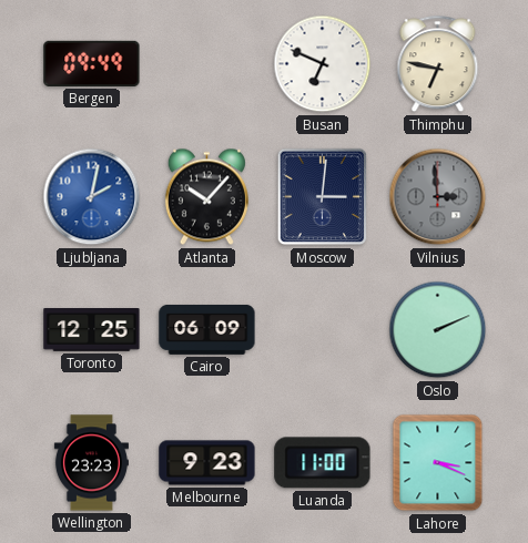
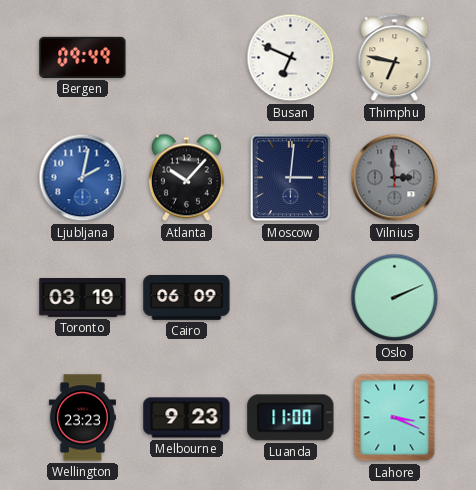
Toronto: 12:25 -> 03:19
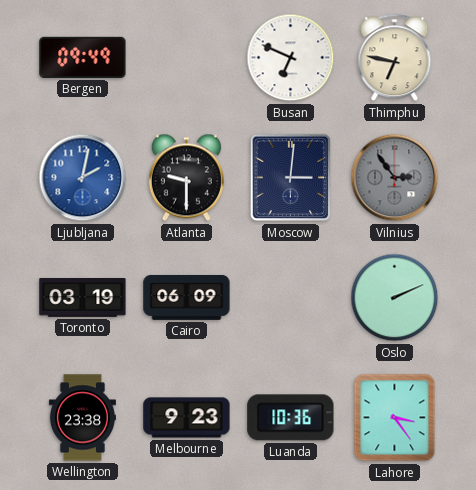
Atlanta: 10:07 -> 9:30
Vilnius: 2:59 -> 2:54
Wellington: 23:23 -> 23:38
Luanda: 11:00 -> 10:36
Lahore: 3:19 -> 3:24
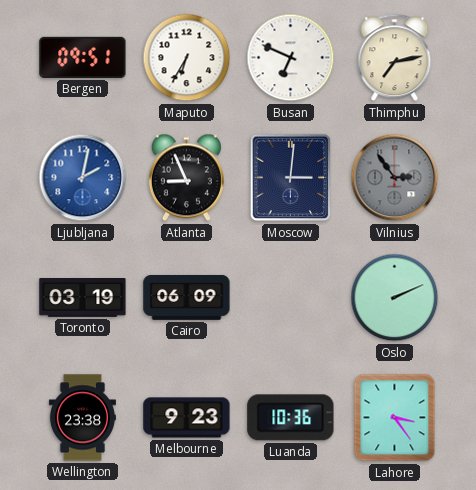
Bergen: 09:49 -> 09:51
Maputo: none -> 6:35
Thimphu: 6:47 -> 7:13
Atlanta: 9:30 -> 8:56
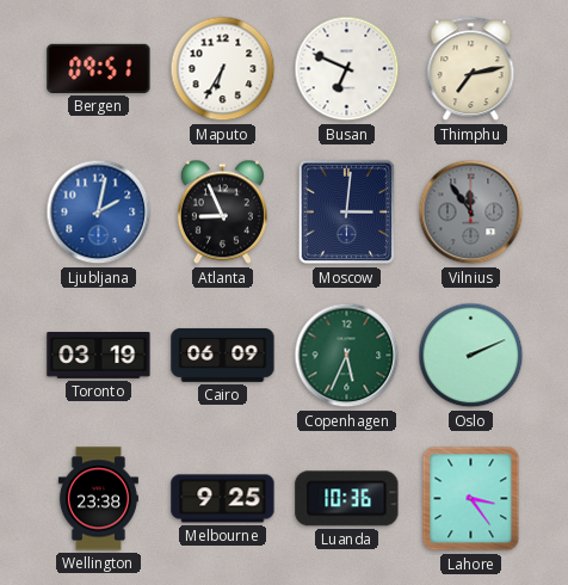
Vilnius: 2:54 -> 11:54
Copenhagen: none -> 5:34
Melbourne: 9:23 -> 9:25
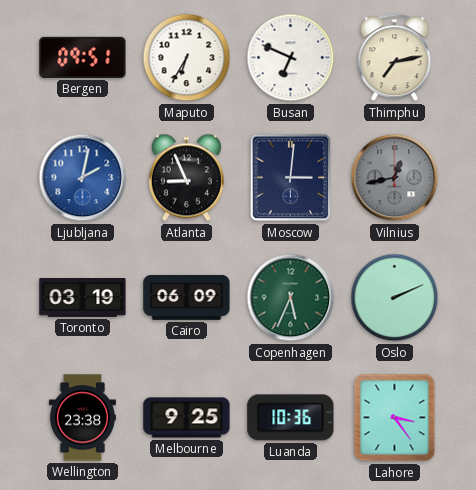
Vilnius: 11:54 -> 12:43
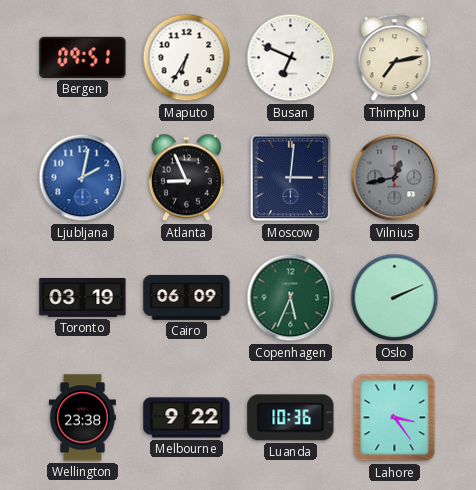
Melbourne: 9:25 -> 9:22
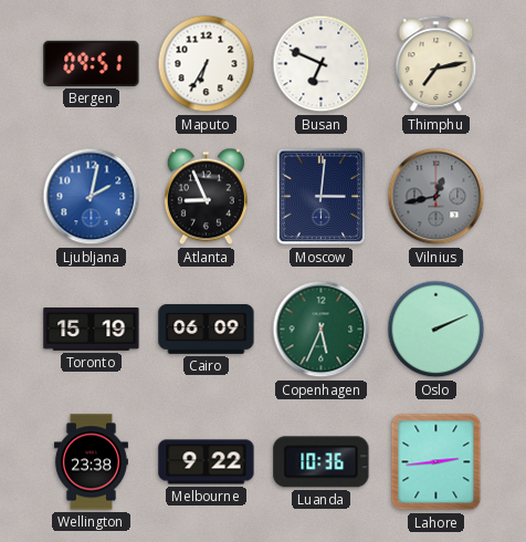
Toronto: 03:19 -> 15:19
Lahore: 3:24 -> 2:44
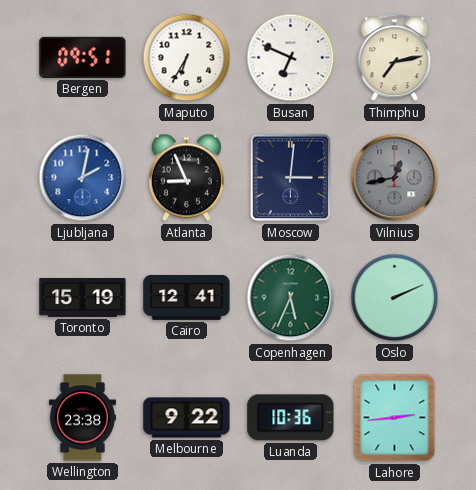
Cairo: 06:09 -> 12:41
